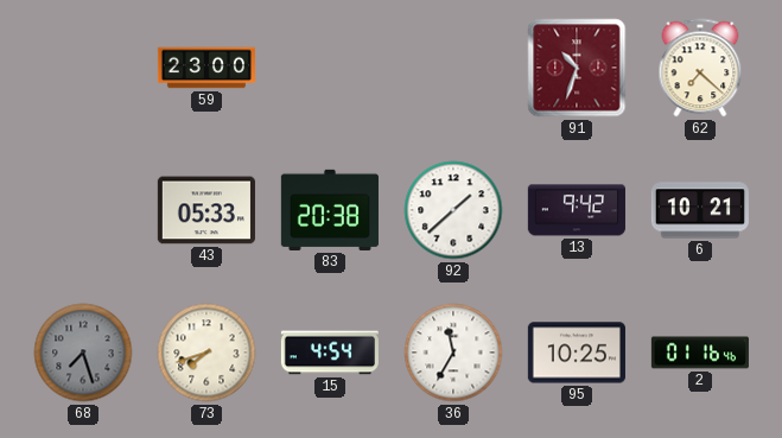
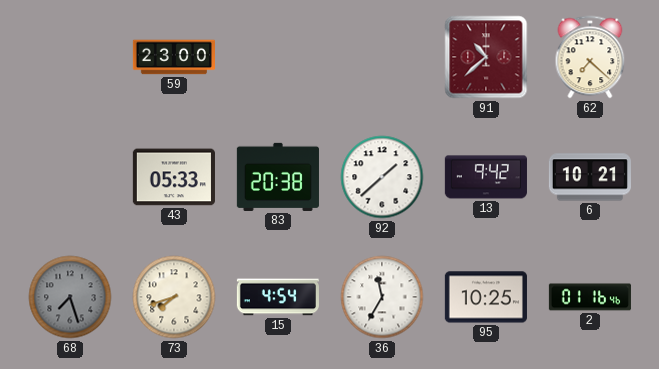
91: 10:33 -> 10:38
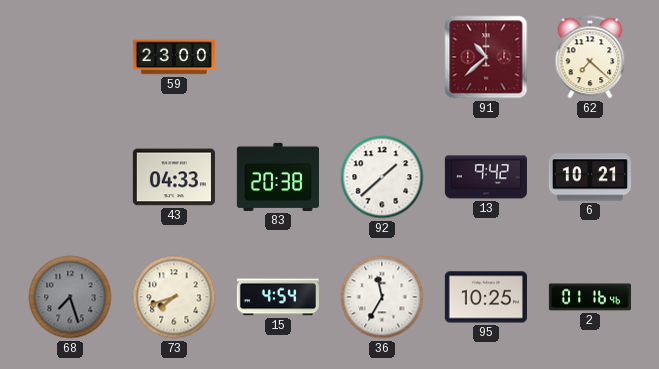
43: 05:33 -> 04:33
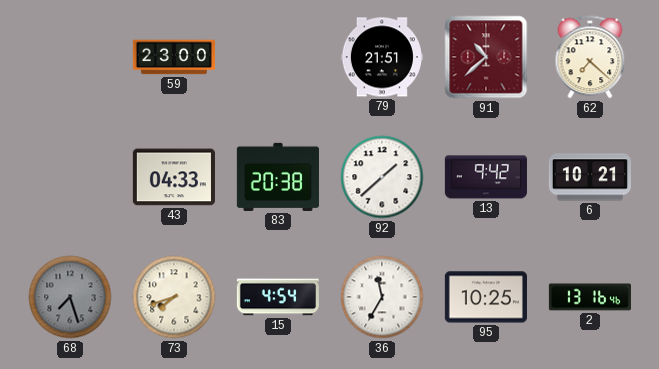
79: none -> 21:51
2: 01:16 -> 13:16
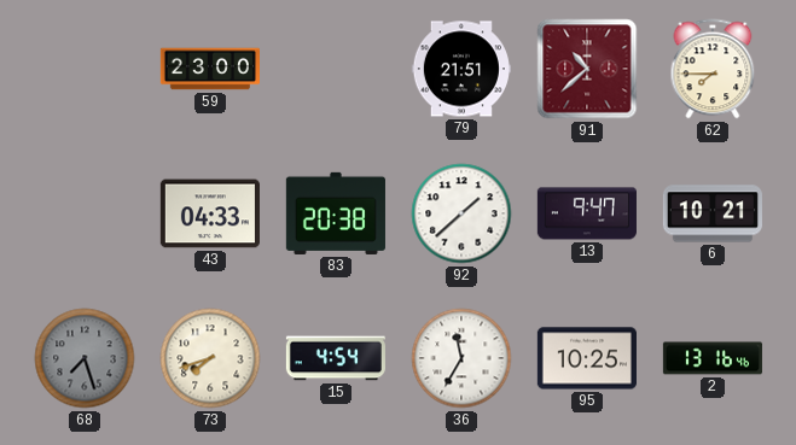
62: 7:22 -> 7:45
13: 9:42 -> 9:47
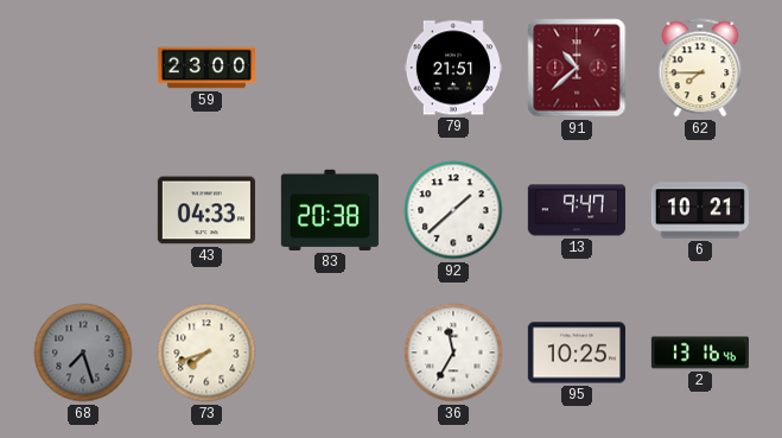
15: 4:54 -> none
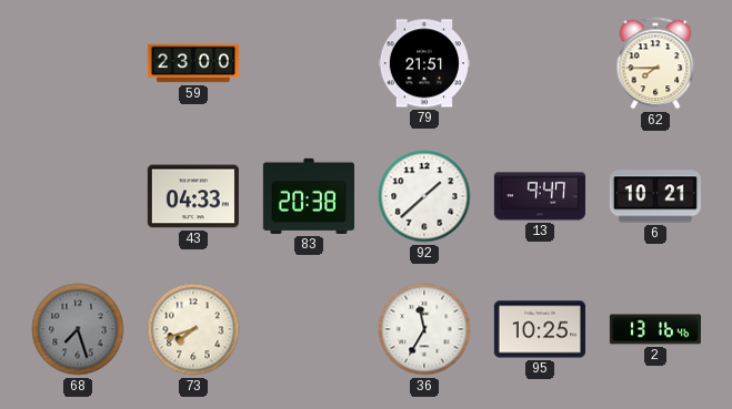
91: 10:38 -> none
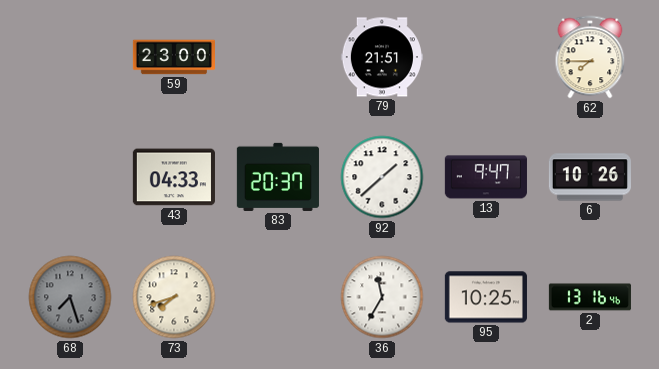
83: 20:38 -> 20:37
6: 10:21 -> 10:26
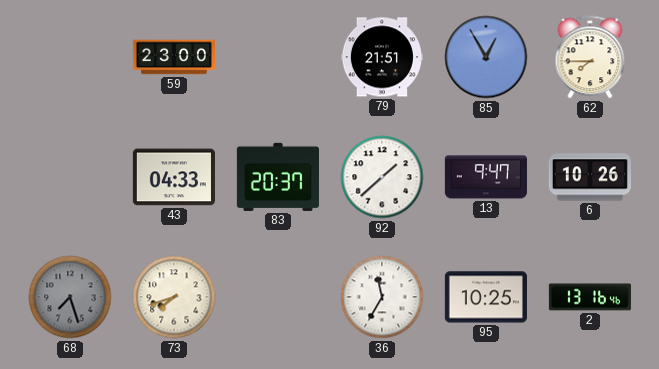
85: none -> 12:55
